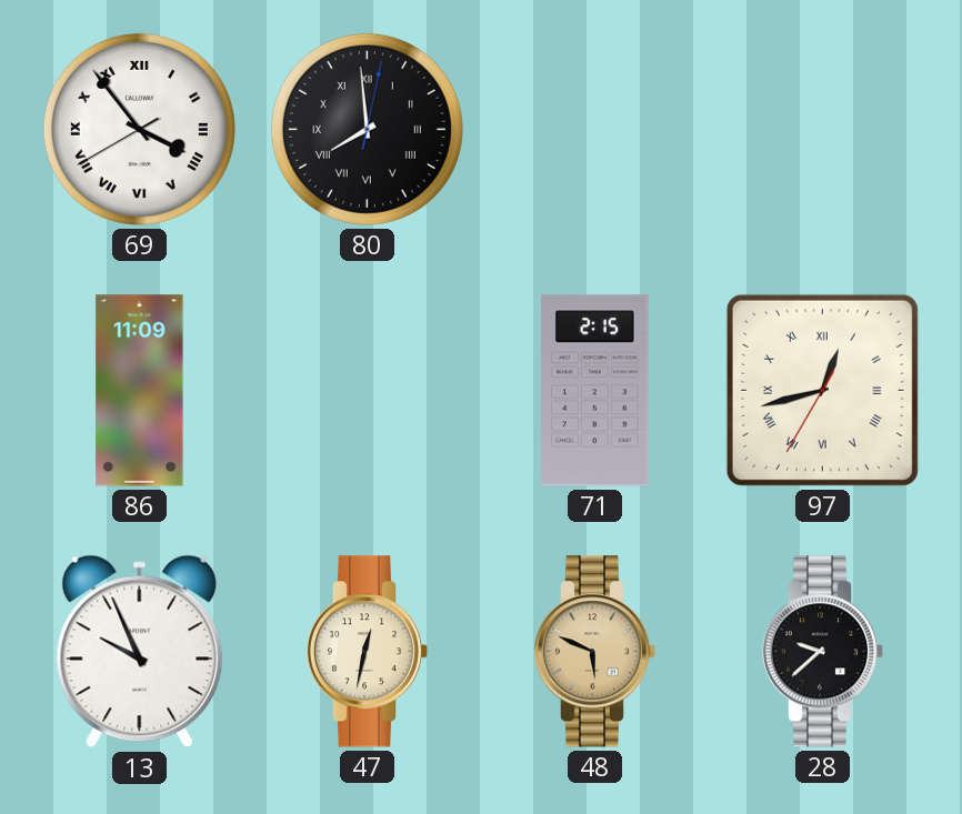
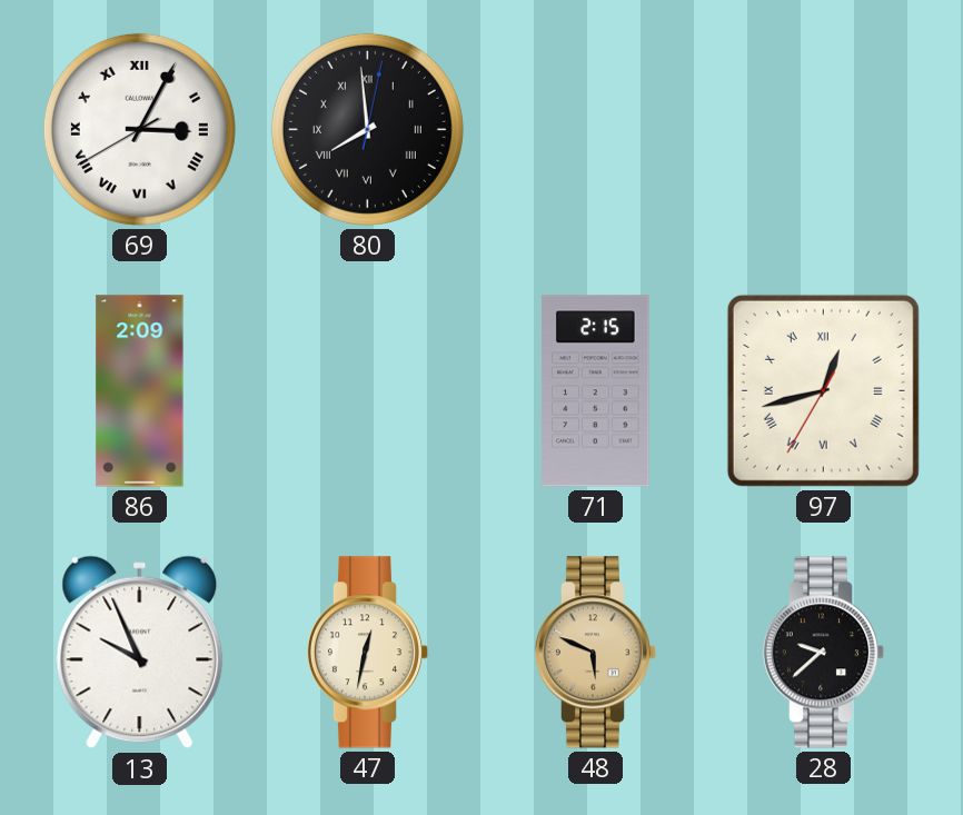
69: 3:53 -> 3:04
86: 11:09 -> 2:09
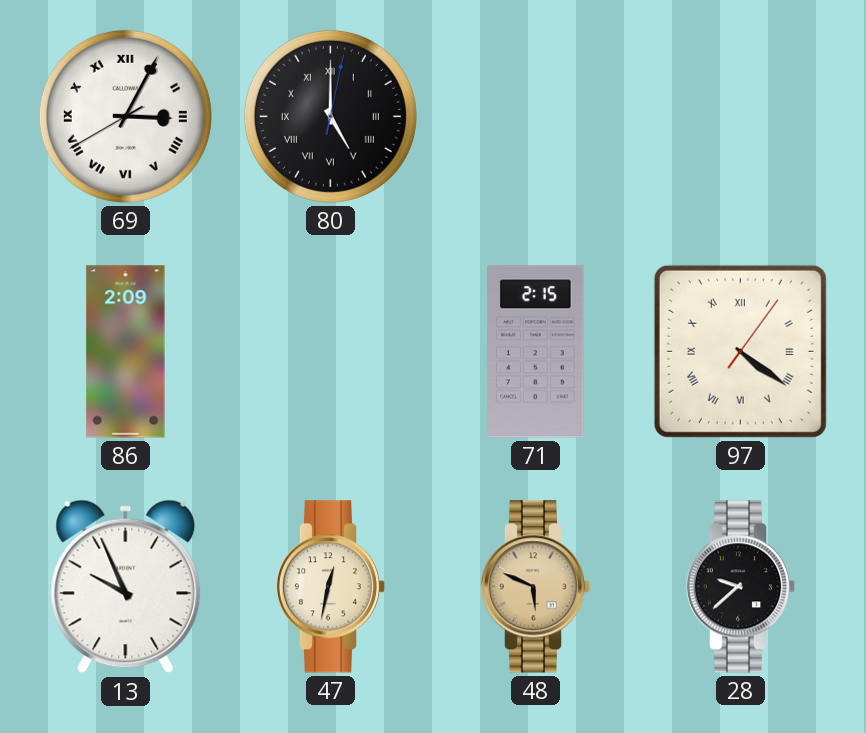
80: 7:59 -> 5:00
97: 12:42 -> 4:21
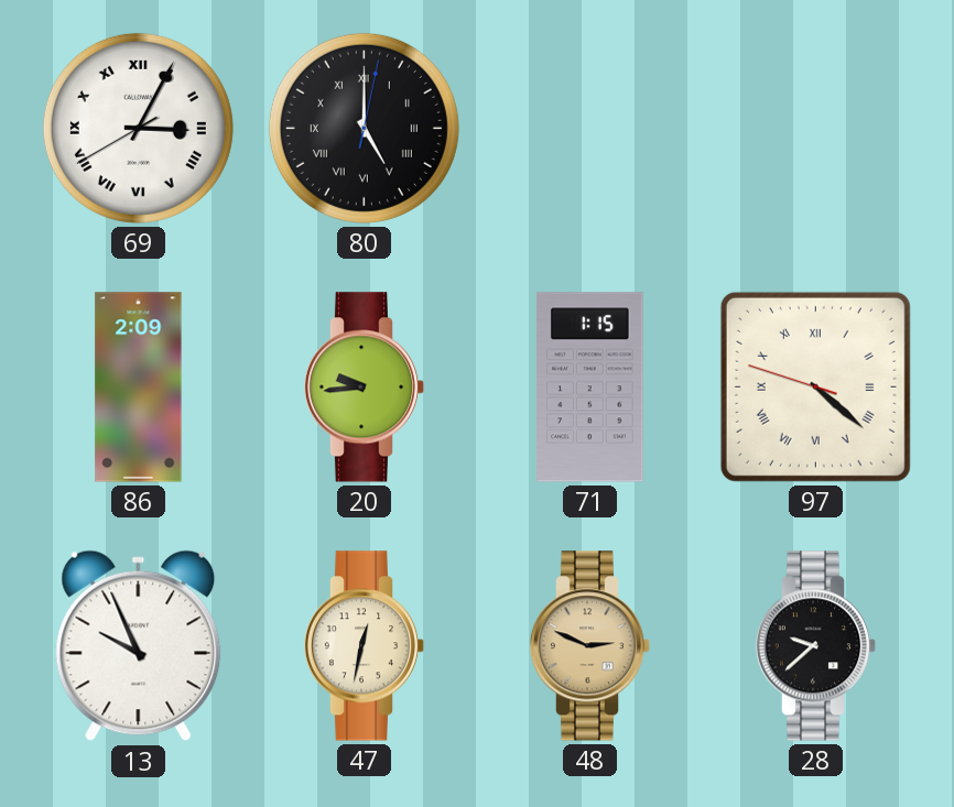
20: none -> 9:44
71: 2:15 -> 1:15
97: 4:21:06 -> 4:21:48
48: 5:49 -> 2:49
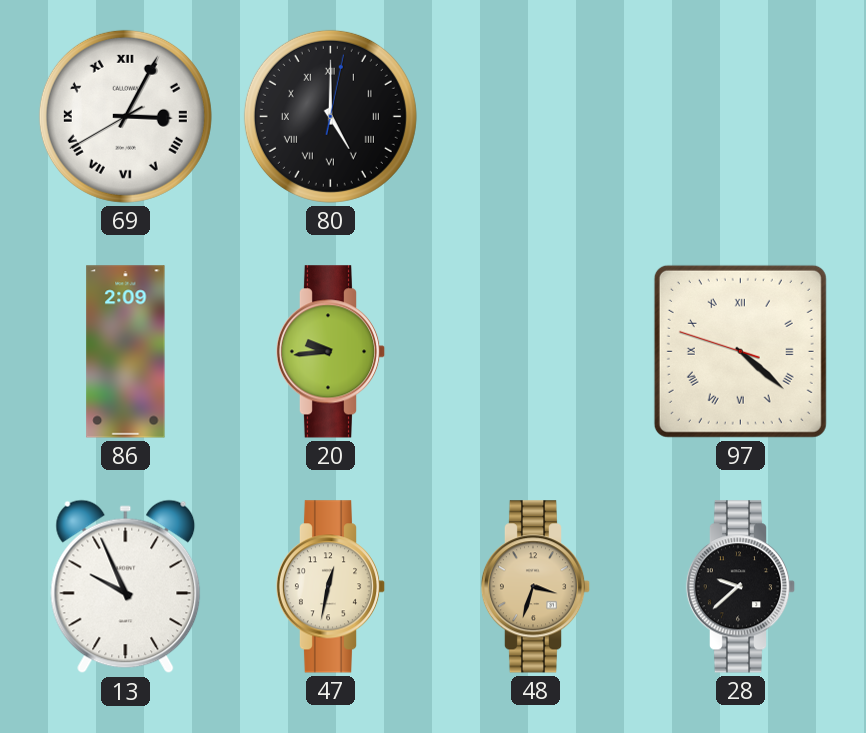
71: 1:15 -> none
48: 2:49 -> 3:33
